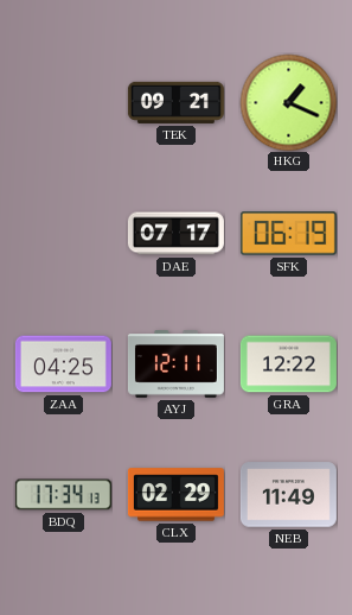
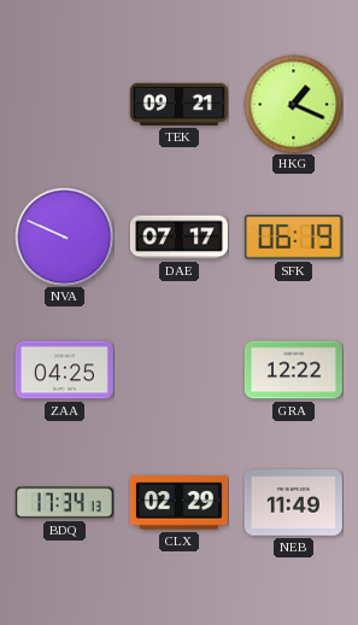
NVA: none -> 9:49
AYJ: 12:11 -> none
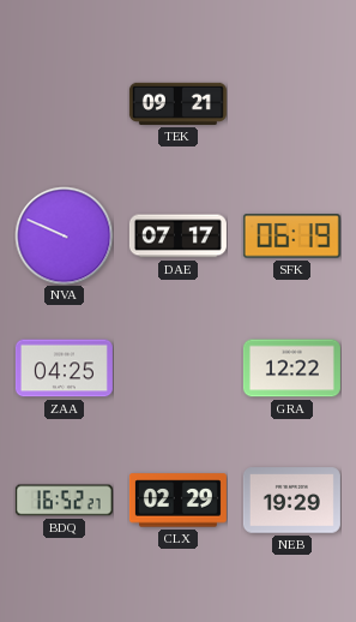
HKG: 1:19 -> none
BDQ: 17:34 -> 16:52
NEB: 11:49 -> 19:29
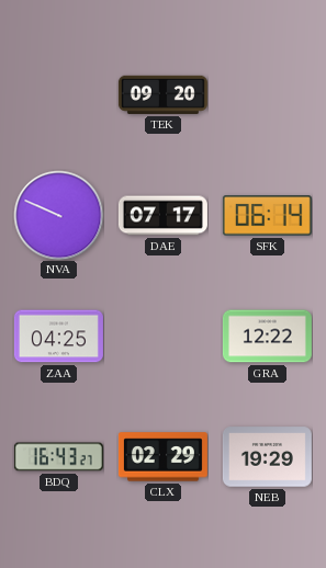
TEK: 09:21 -> 09:20
SFK: 06:19 -> 06:14
BDQ: 16:52 -> 16:43
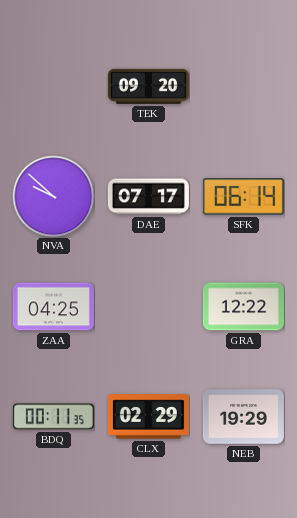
NVA: 9:49 -> 9:52
BDQ: 16:43 -> 00:11
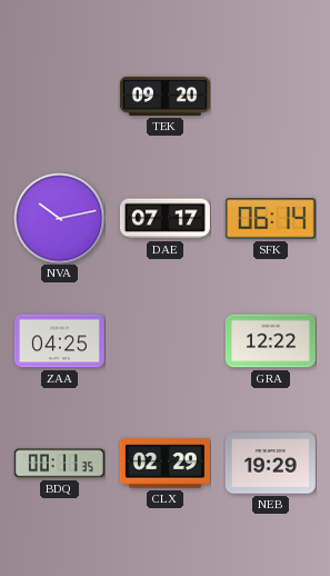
NVA: 9:52 -> 10:13
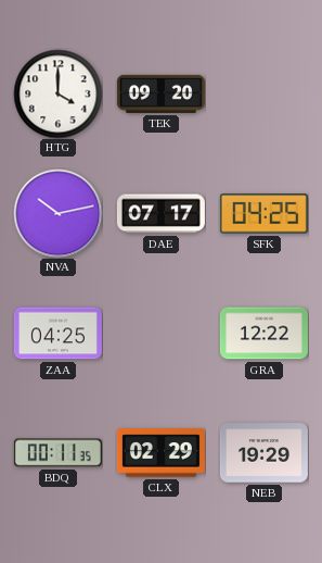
HTG: none -> 4:00
SFK: 06:14 -> 04:25
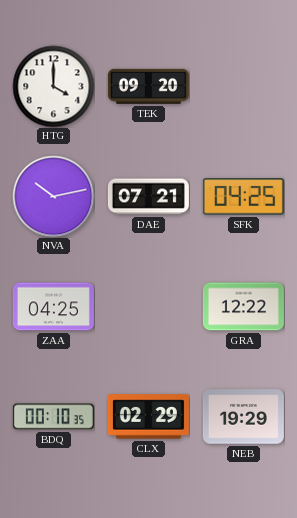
DAE: 07:17 -> 07:21
BDQ: 00:11 -> 00:10
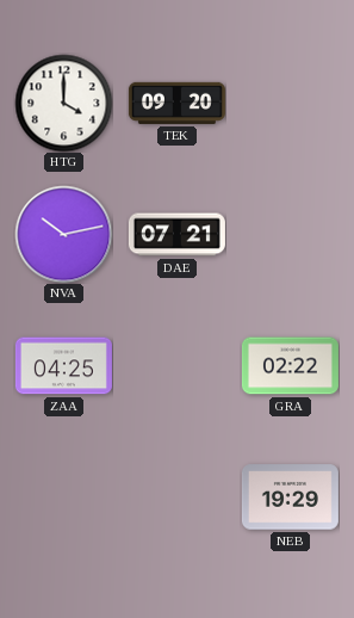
SFK: 04:25 -> none
GRA: 12:22 -> 02:22
BDQ: 00:10 -> none
CLX: 02:29 -> none
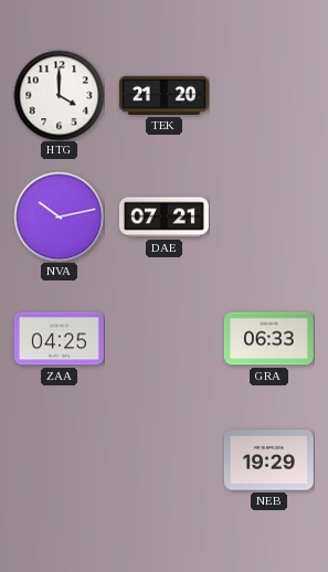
TEK: 09:20 -> 21:20
GRA: 02:22 -> 06:33
